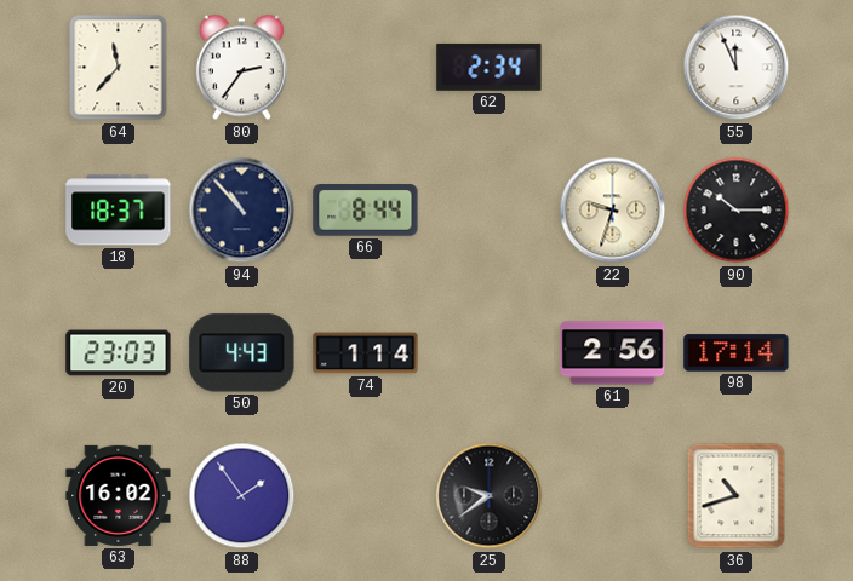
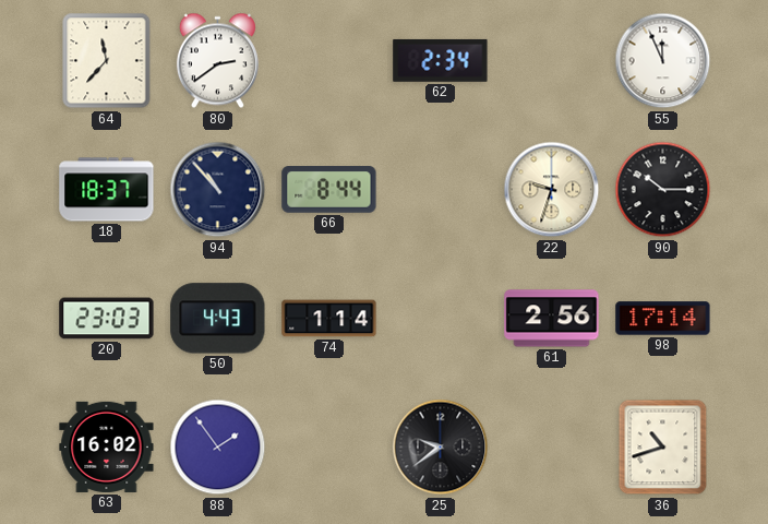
80: 2:36 -> 2:39
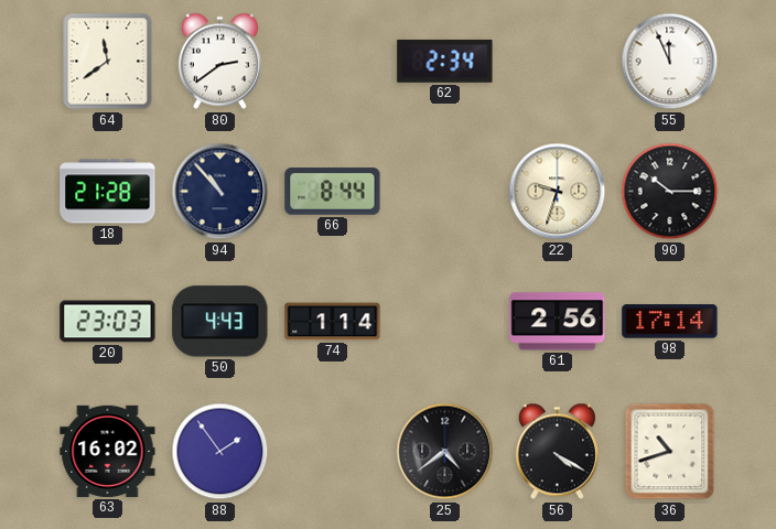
64: 11:37 -> 11:39
18: 18:37 -> 21:28
25: 9:39 -> 4:39
56: none -> 4:20
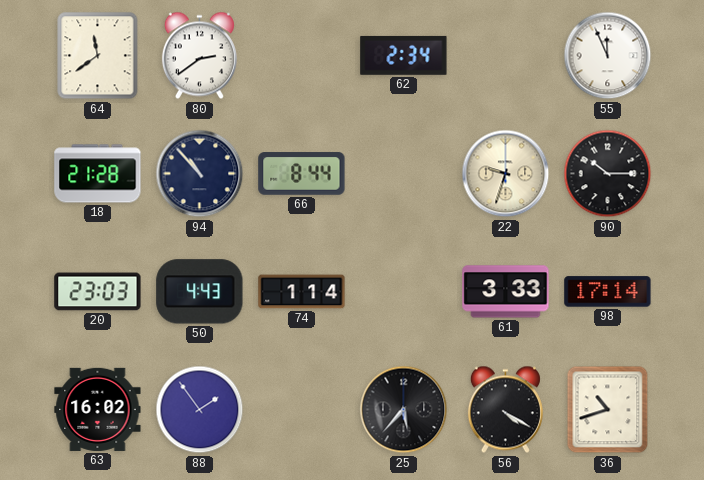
61: 2:56 -> 3:33
25: 4:39 -> 5:37
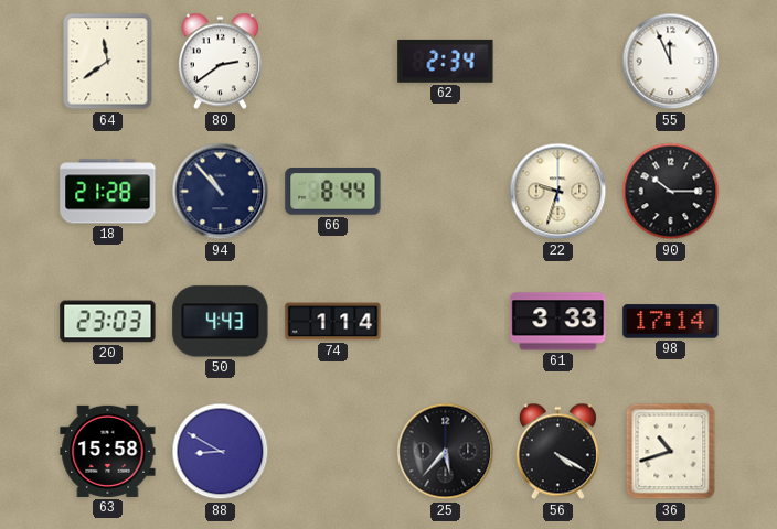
63: 16:02 -> 15:58
88: 1:54 -> 8:50
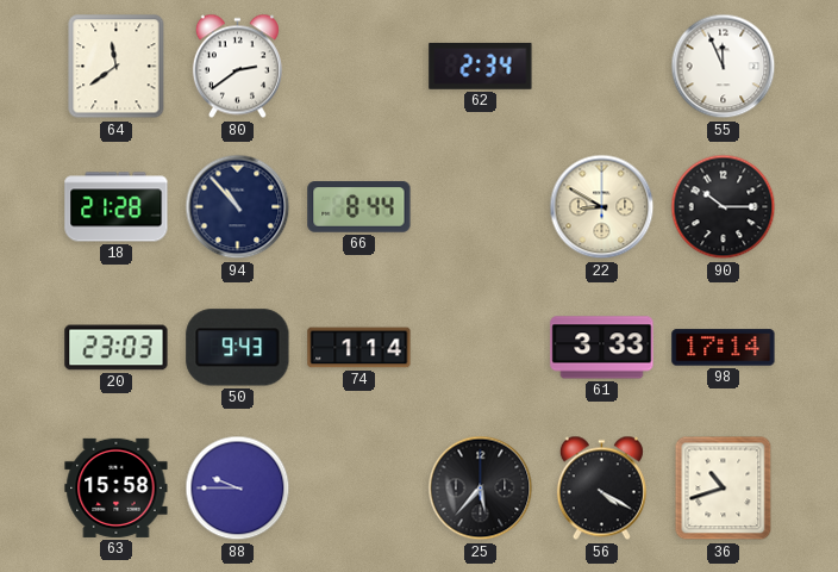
22: 9:33 -> 8:50
50: 4:43 -> 9:43
88: 8:50 -> 9:45
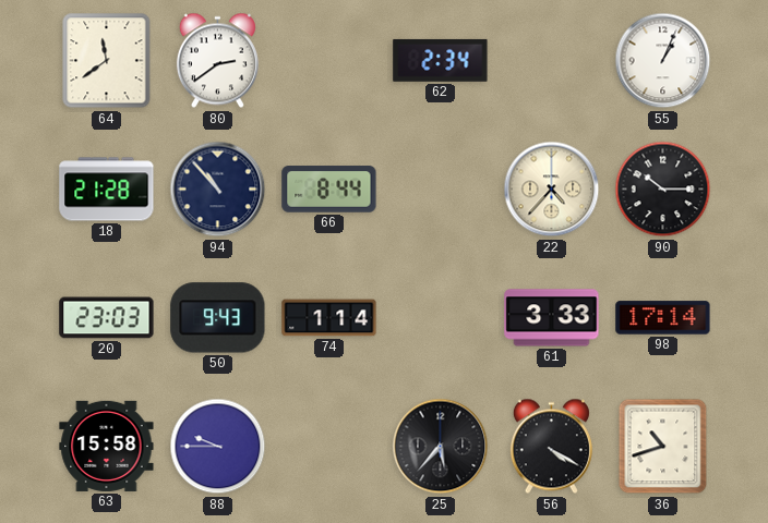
55: 11:56 -> 1:04
22: 8:50 -> 4:37
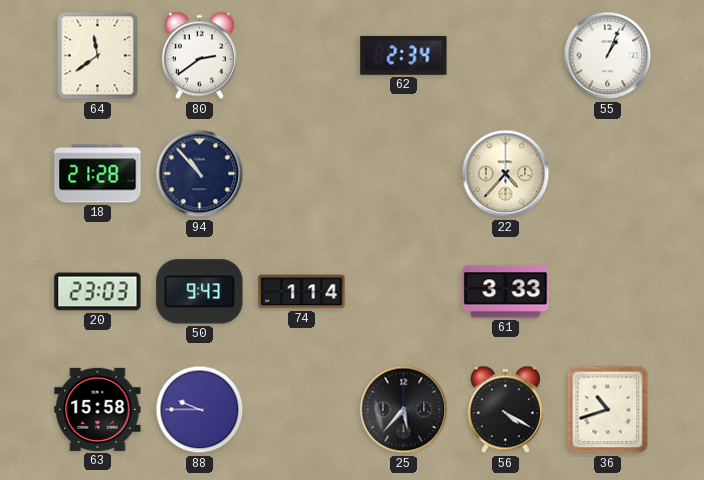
66: 8:44 -> none
90: 10:15 -> none
98: 17:14 -> none
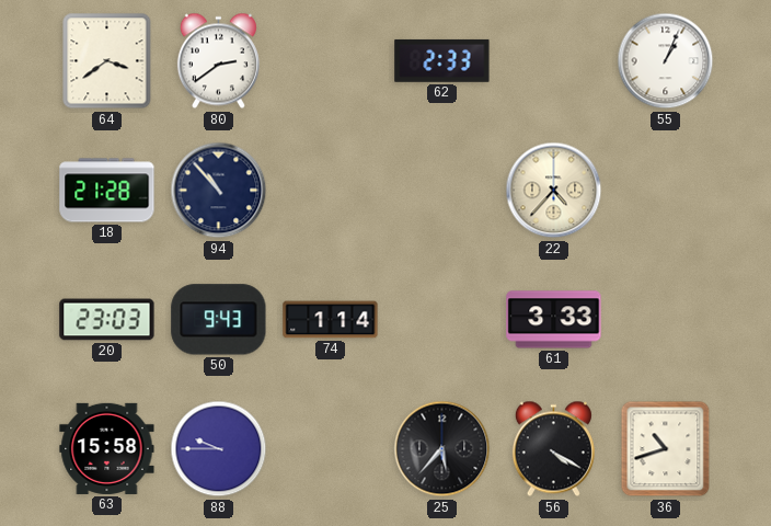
64: 11:39 -> 3:39
62: 2:34 -> 2:33
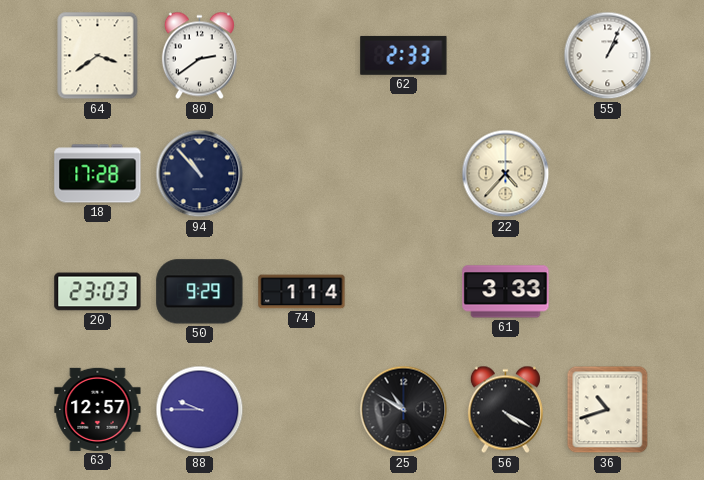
18: 21:28 -> 17:28
50: 9:43 -> 9:29
63: 15:58 -> 12:57
25: 5:37 -> 10:50
